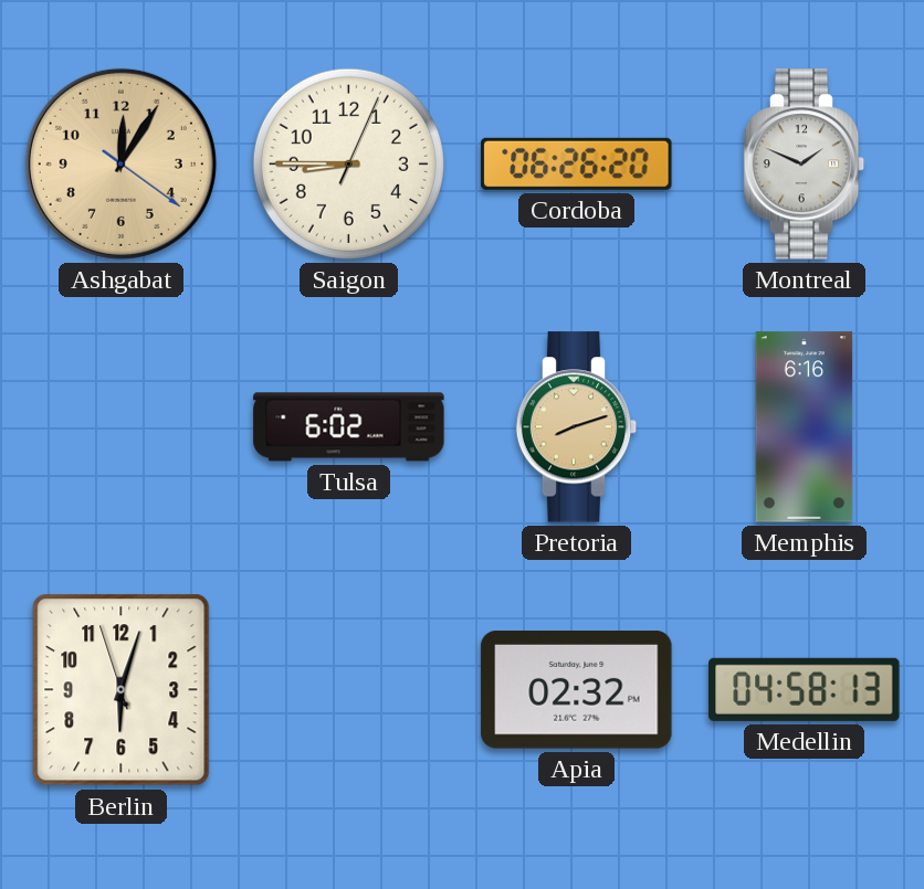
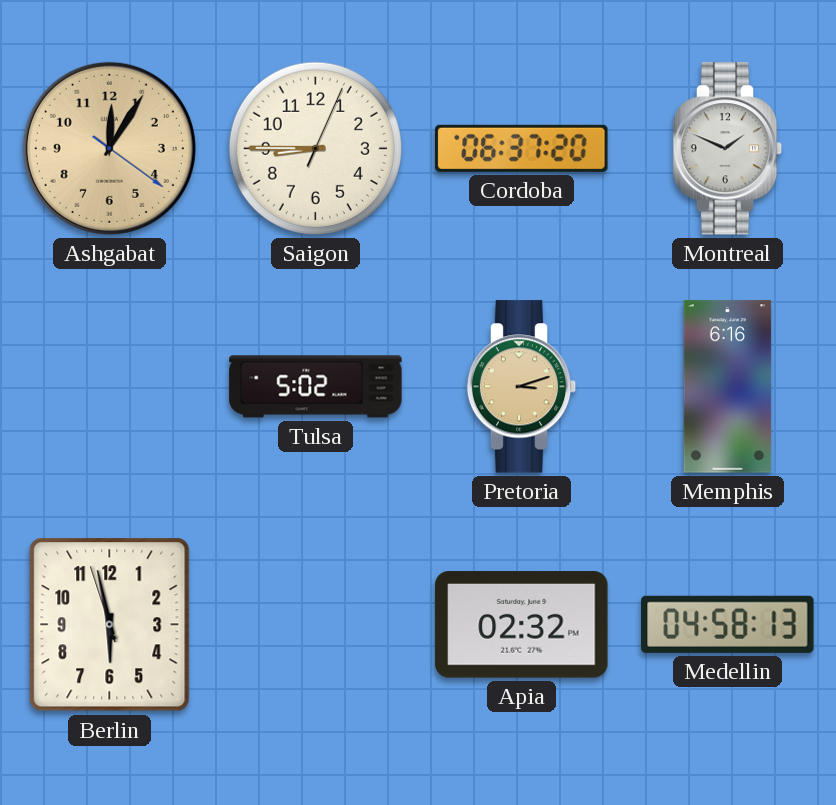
Cordoba: 06:26 -> 06:37
Tulsa: 6:02 -> 5:02
Pretoria: 8:12 -> 3:12
Berlin: 6:02 -> 5:57
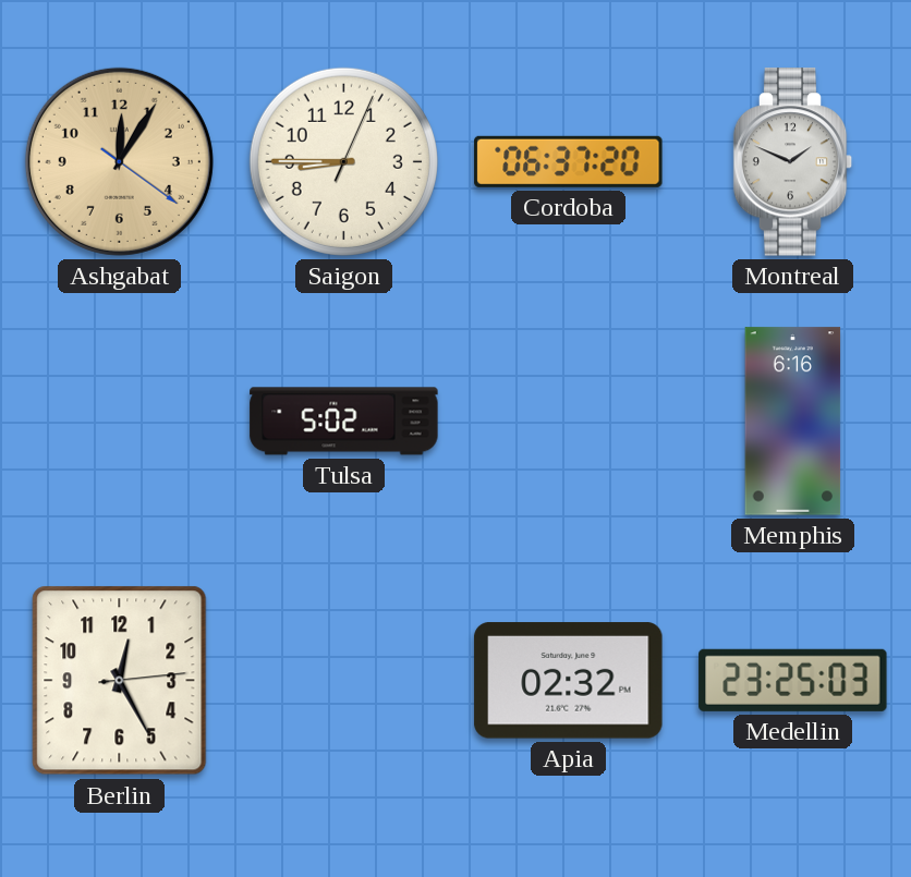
Pretoria: 3:12 -> none
Berlin: 5:57 -> 12:25
Medellin: 04:58 -> 23:25
